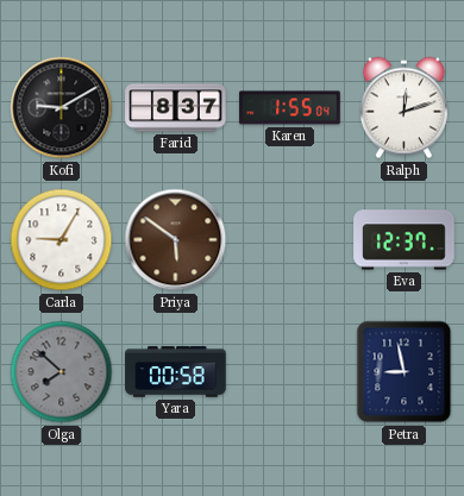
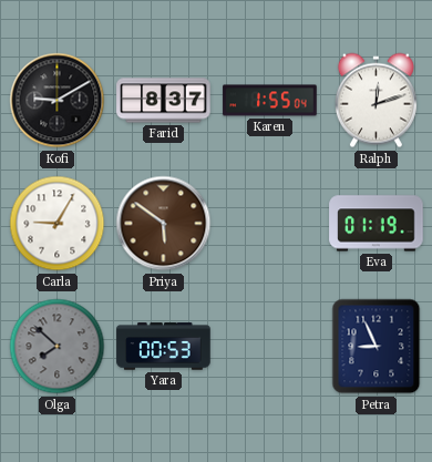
Eva: 12:37 -> 01:19
Yara: 00:58 -> 00:53
Petra: 8:58 -> 8:56
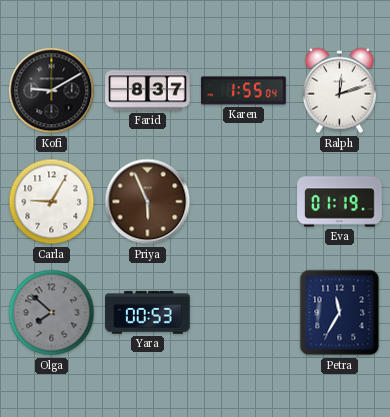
Priya: 5:51 -> 5:56
Petra: 8:56 -> 11:35
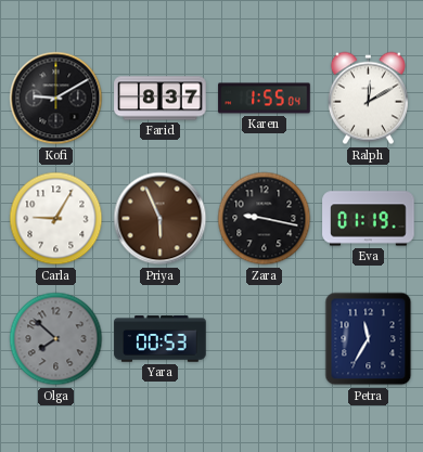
Ralph: 12:12 -> 12:10
Zara: none -> 9:17
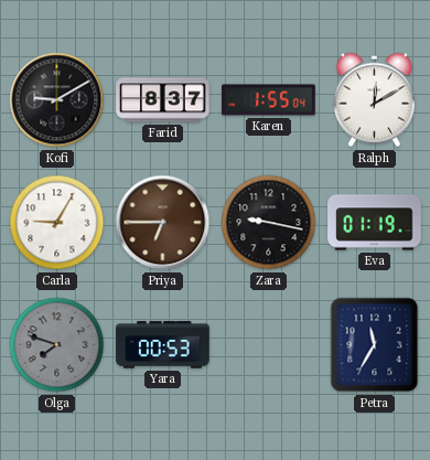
Priya: 5:56 -> 6:45
Olga: 7:52 -> 7:48
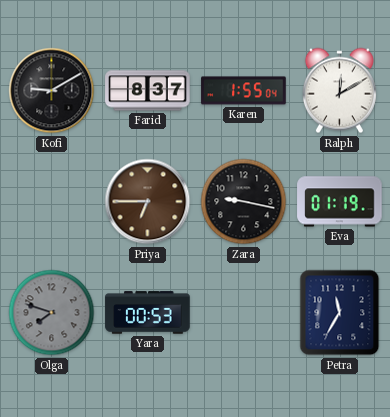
Carla: 9:05 -> none
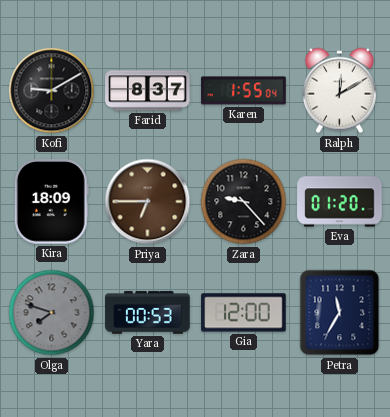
Kira: none -> 18:09
Zara: 9:17 -> 9:23
Eva: 01:19 -> 01:20
Gia: none -> 12:00
